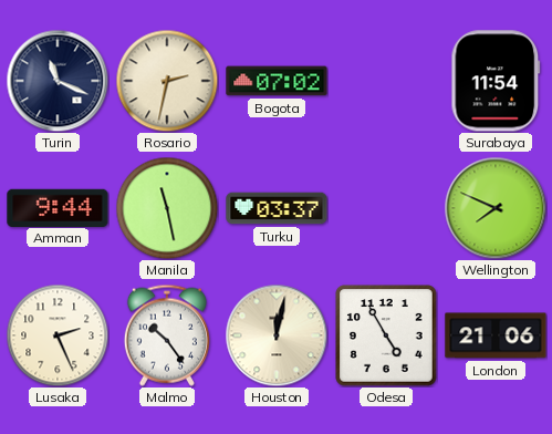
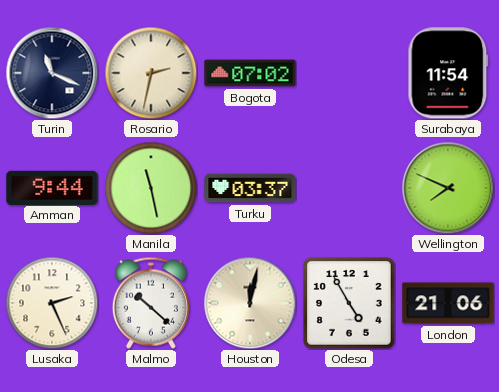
Malmo: 10:24 -> 10:22
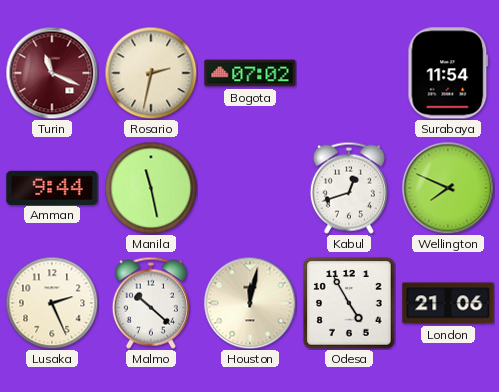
Turin dial: navy -> burgundy
Turku: 03:37 -> none
Kabul: none -> 12:42
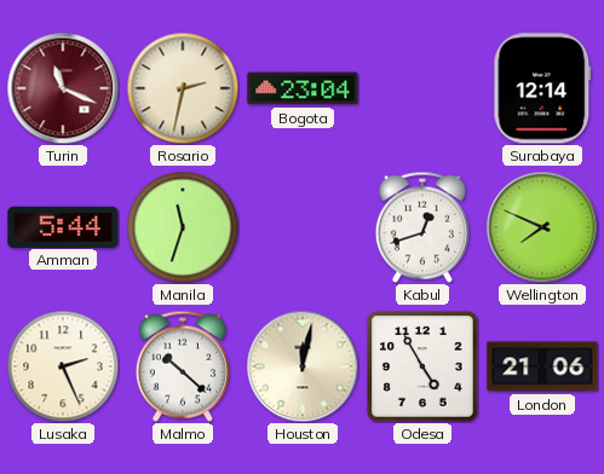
Bogota: 07:02 -> 23:04
Surabaya: 11:54 -> 12:14
Amman: 9:44 -> 5:44
Manila: 11:28 -> 11:33
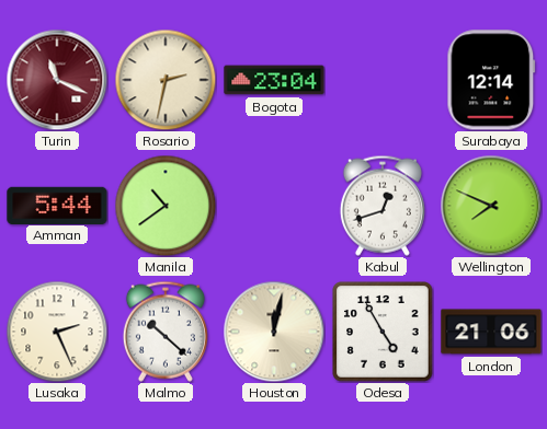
Manila: 11:33 -> 10:39
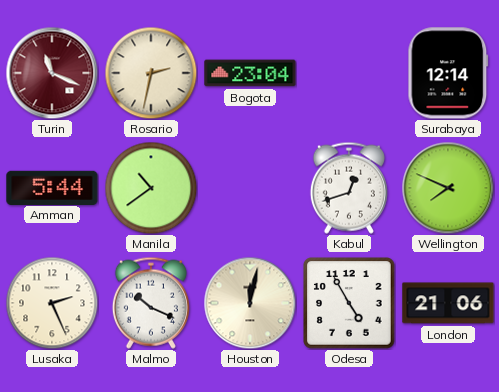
Malmo: 10:22 -> 10:19
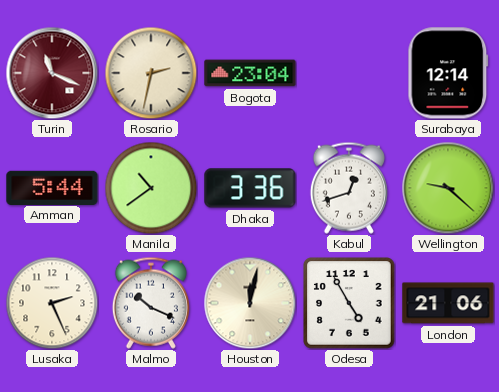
Dhaka: none -> 3:36
Wellington: 7:49 -> 9:22
